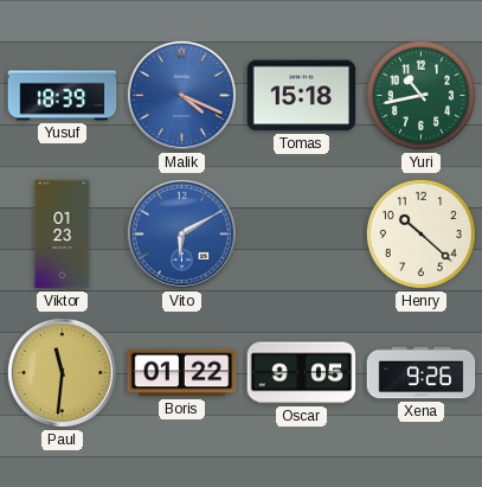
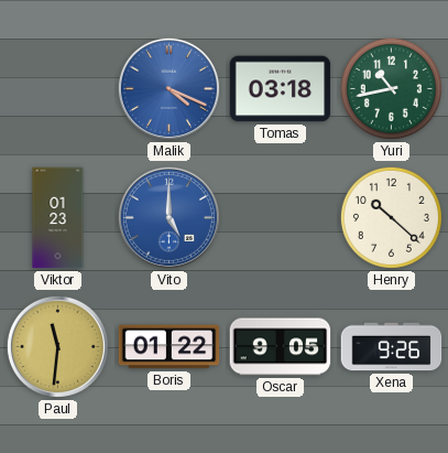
Yusuf: 18:39 -> none
Tomas: 15:18 -> 03:18
Vito: 6:10 -> 5:00
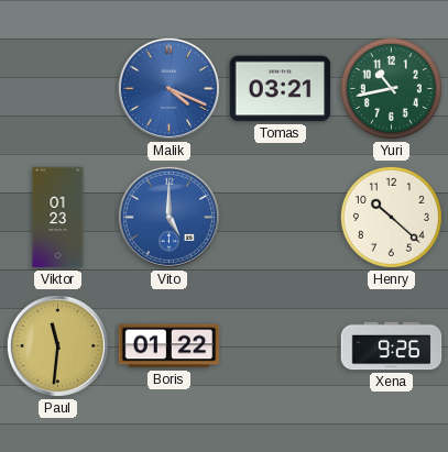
Tomas: 03:18 -> 03:21
Oscar: 9:05 -> none
